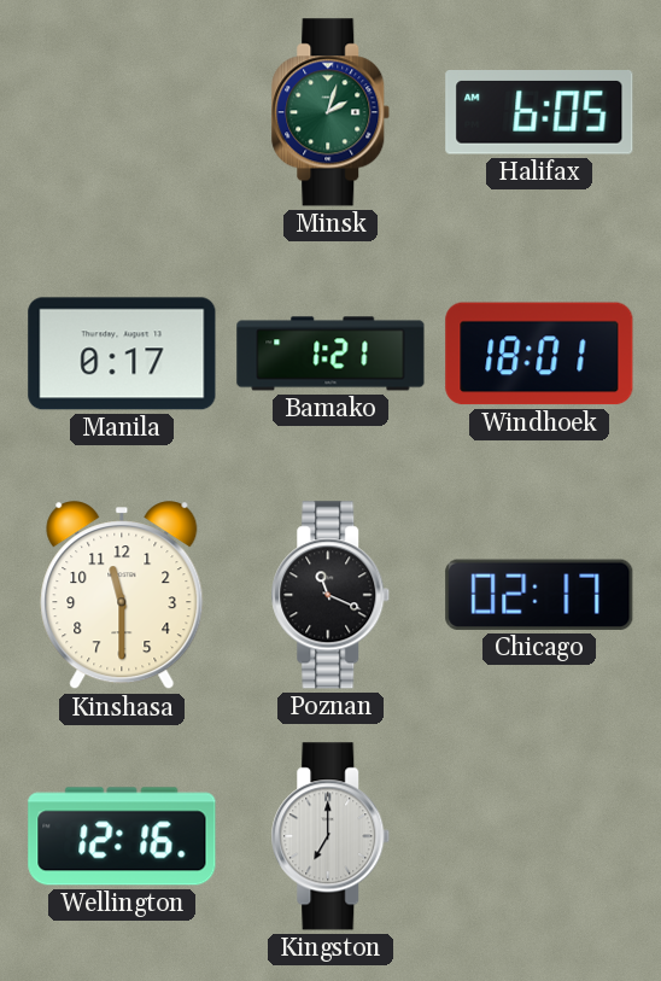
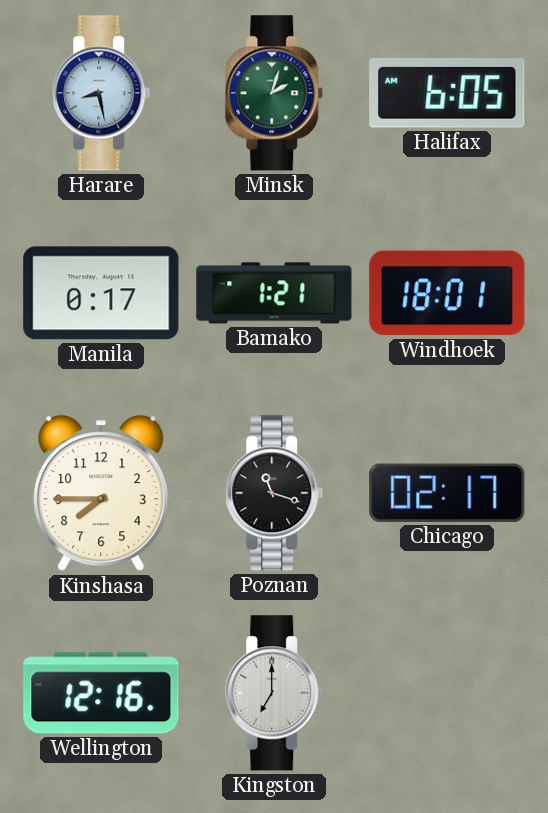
Harare: none -> 8:28
Kinshasa: 11:30 -> 7:45
Poznan: 11:19 -> 11:18
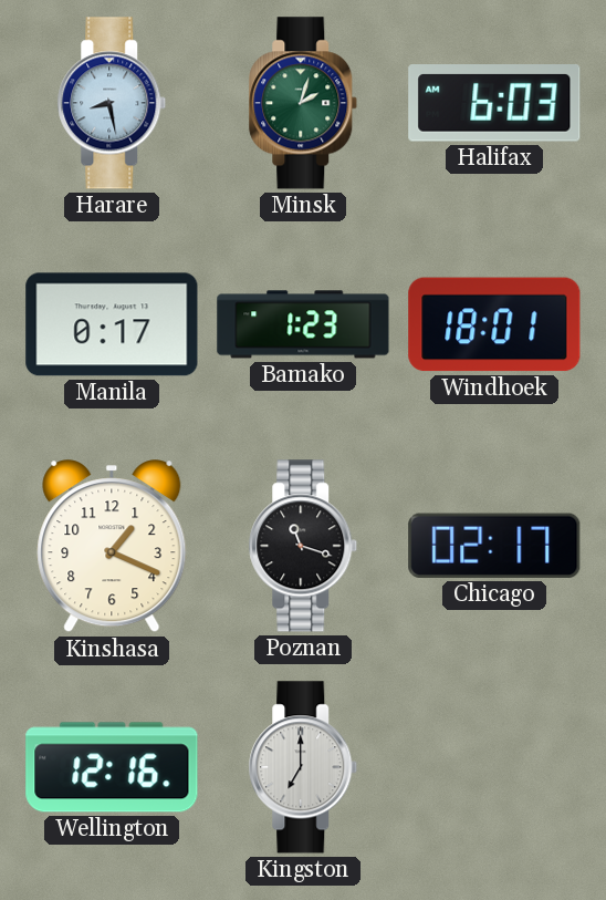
Halifax: 6:05 -> 6:03
Bamako: 1:21 -> 1:23
Kinshasa: 7:45 -> 1:19
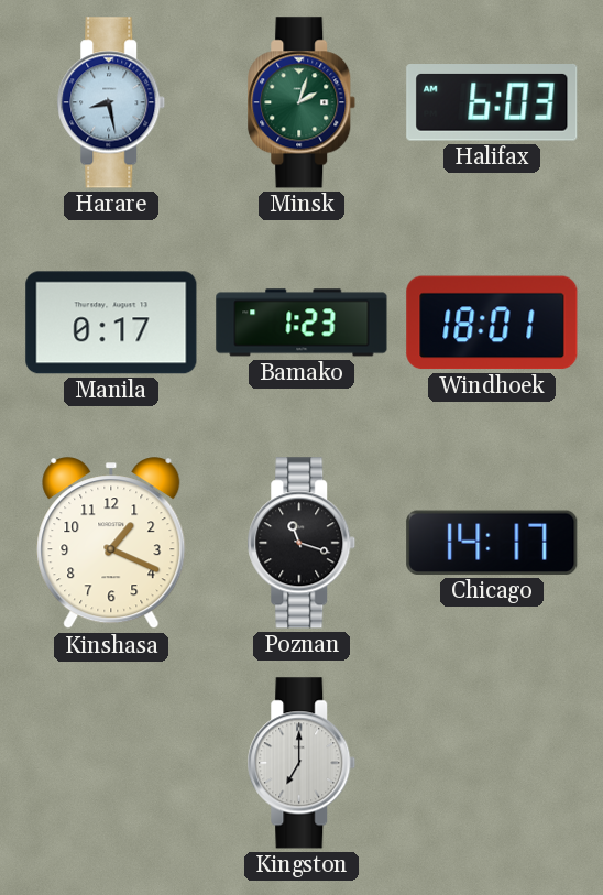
Chicago: 02:17 -> 14:17
Wellington: 12:16 -> none
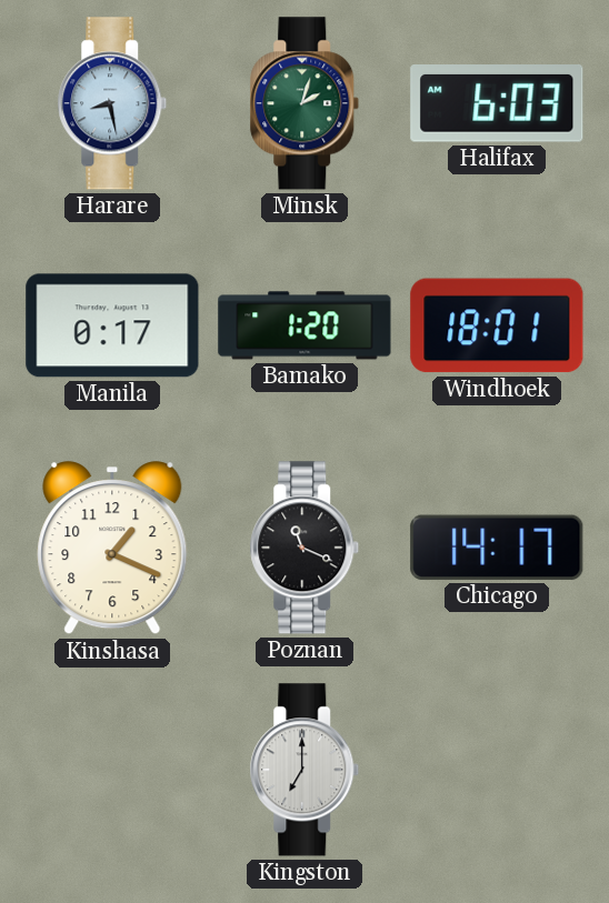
Bamako: 1:23 -> 1:20
Poznan: 11:18 -> 11:19
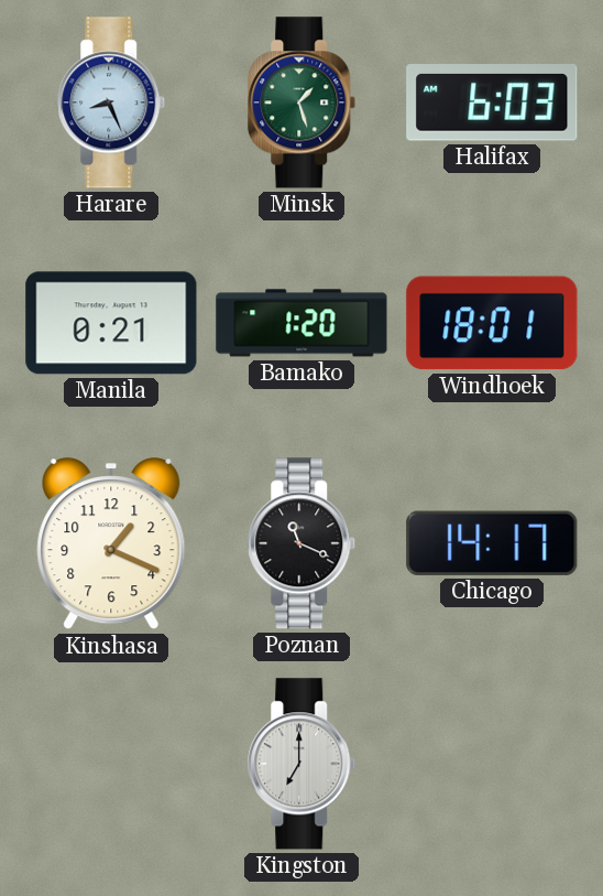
Harare: 8:28 -> 8:26
Minsk: 2:03 -> 1:27
Manila: 0:17 -> 0:21
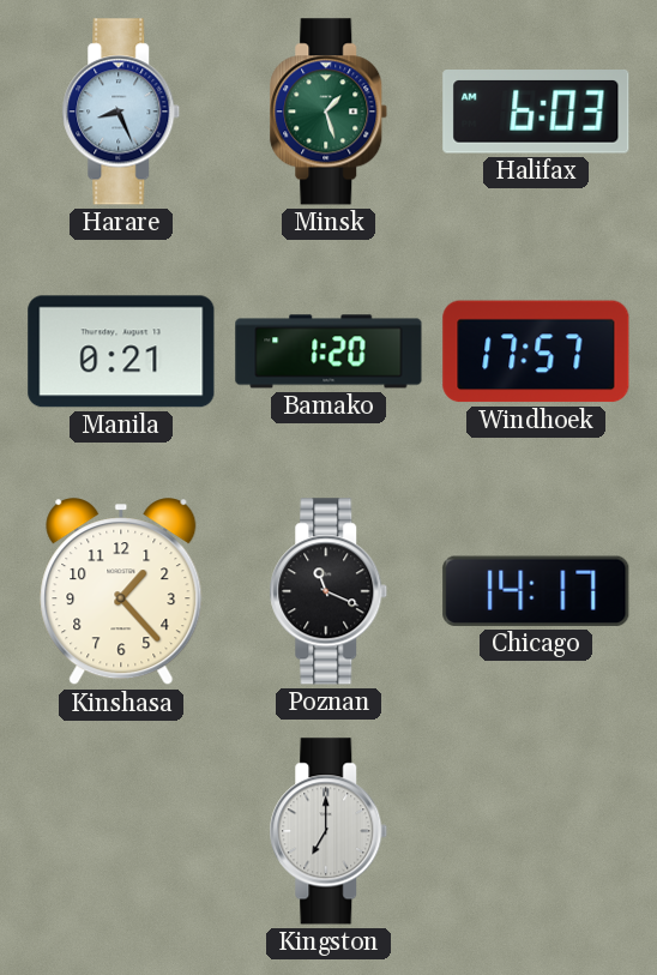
Windhoek: 18:01 -> 17:57
Kinshasa: 1:19 -> 1:23
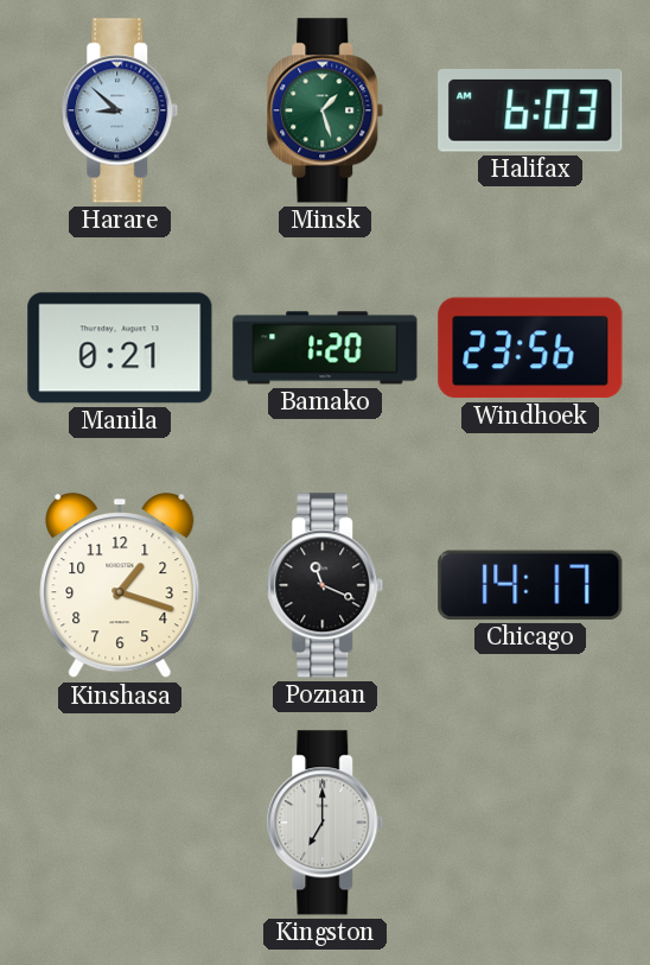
Harare: 8:26 -> 8:52
Windhoek: 17:57 -> 23:56
Kinshasa: 1:23 -> 1:18
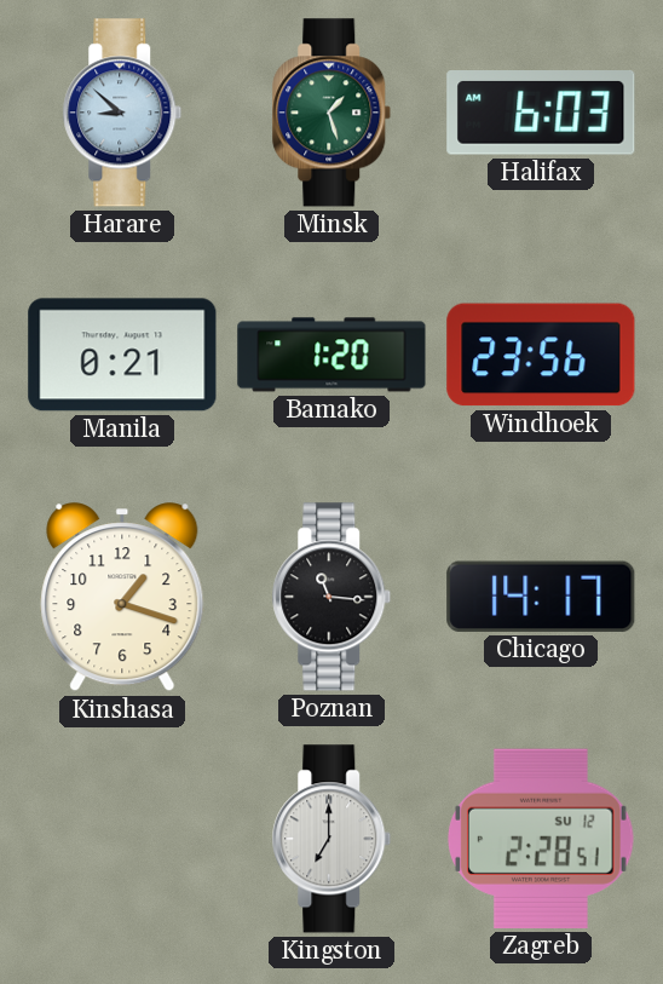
Poznan: 11:19 -> 11:16
Zagreb: none -> 2:28
